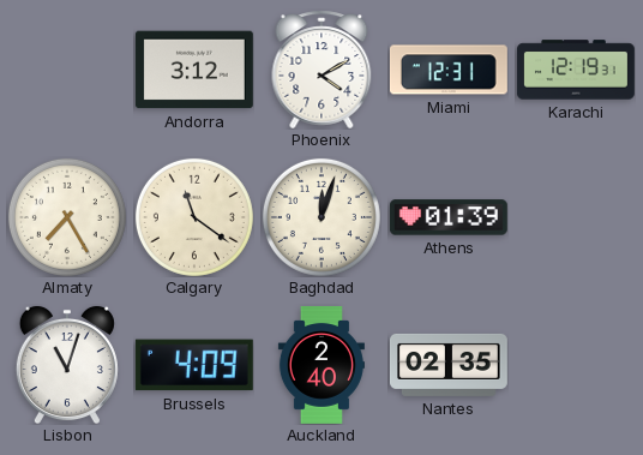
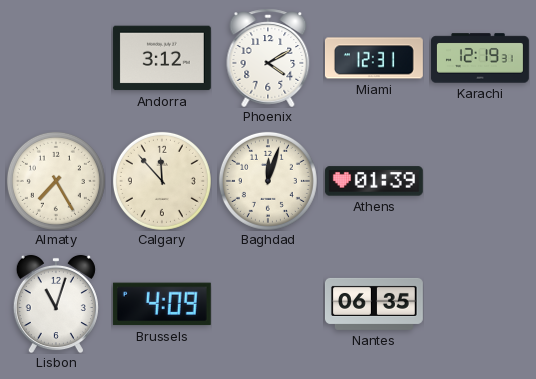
Calgary: 11:21 -> 11:53
Auckland: 2:40 -> none
Nantes: 02:35 -> 06:35
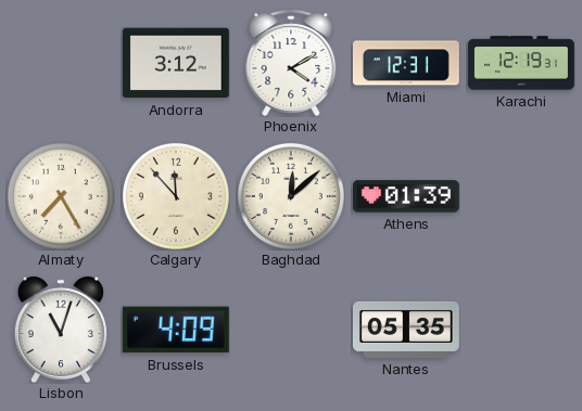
Baghdad: 12:03 -> 12:08
Nantes: 06:35 -> 05:35
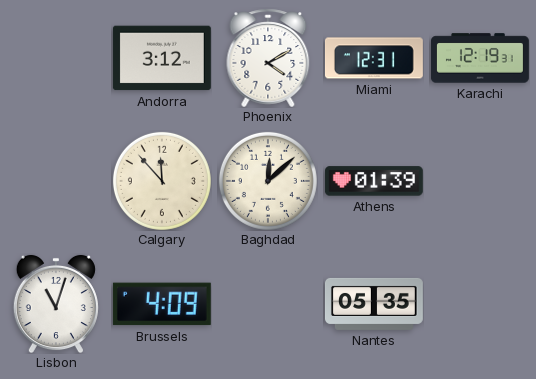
Almaty: 7:25 -> none
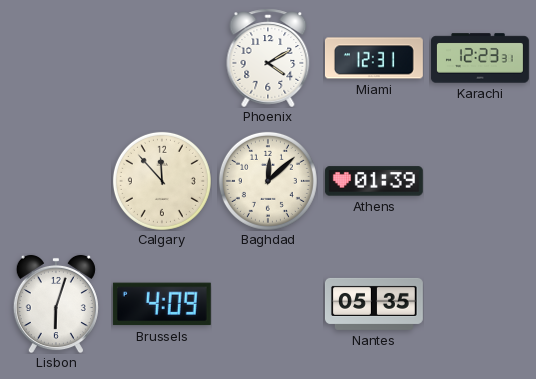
Andorra: 3:12 -> none
Karachi: 12:19 -> 12:23
Lisbon: 11:03 -> 6:03
